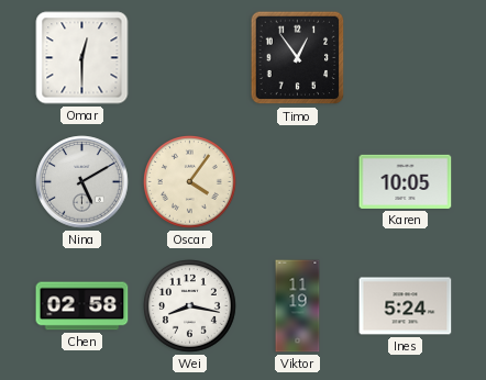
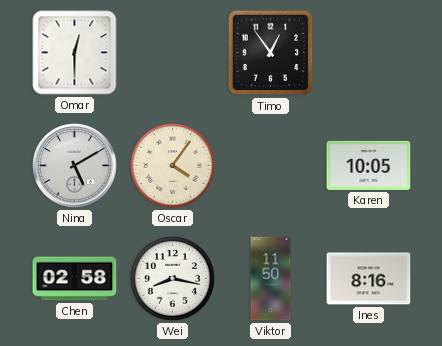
Viktor: 11:19 -> 11:50
Ines: 5:24 -> 8:16
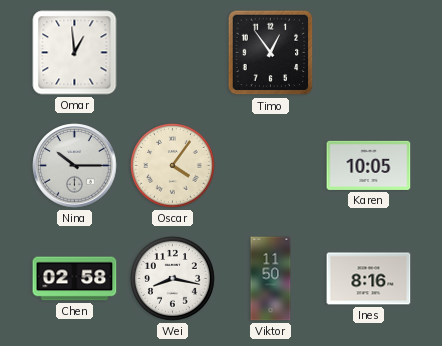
Omar: 12:30 -> 12:59
Nina: 5:10 -> 10:15
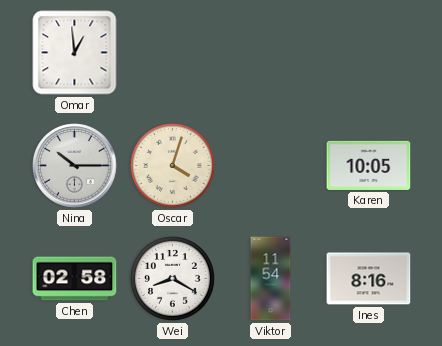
Timo: 12:54 -> none
Oscar: 4:06 -> 4:03
Wei: 8:17 -> 8:20
Viktor: 11:50 -> 11:54
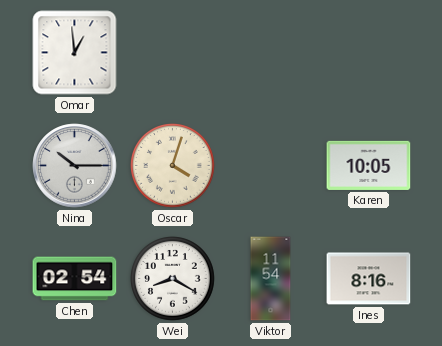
Chen: 02:58 -> 02:54
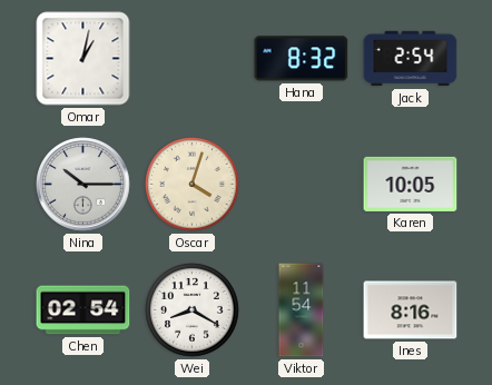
Omar: 12:59 -> 1:02
Hana: none -> 8:32
Jack: none -> 2:54
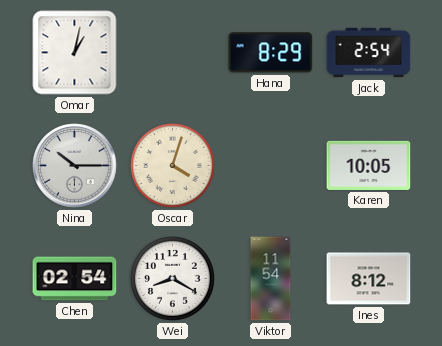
Hana: 8:32 -> 8:29
Ines: 8:16 -> 8:12
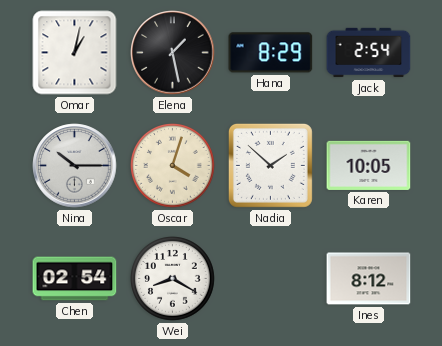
Elena: none -> 1:28
Nadia: none -> 1:52
Viktor: 11:54 -> none
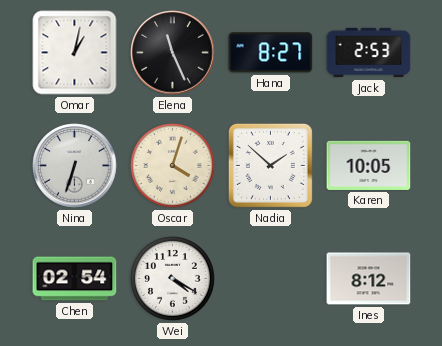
Elena: 1:28 -> 11:26
Hana: 8:29 -> 8:27
Jack: 2:54 -> 2:53
Nina: 10:15 -> 6:33
Wei: 8:20 -> 4:20
